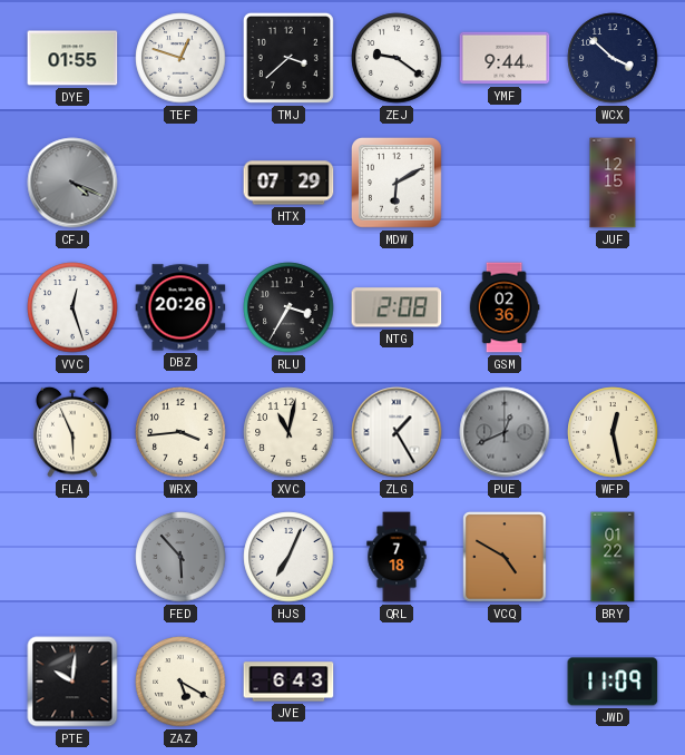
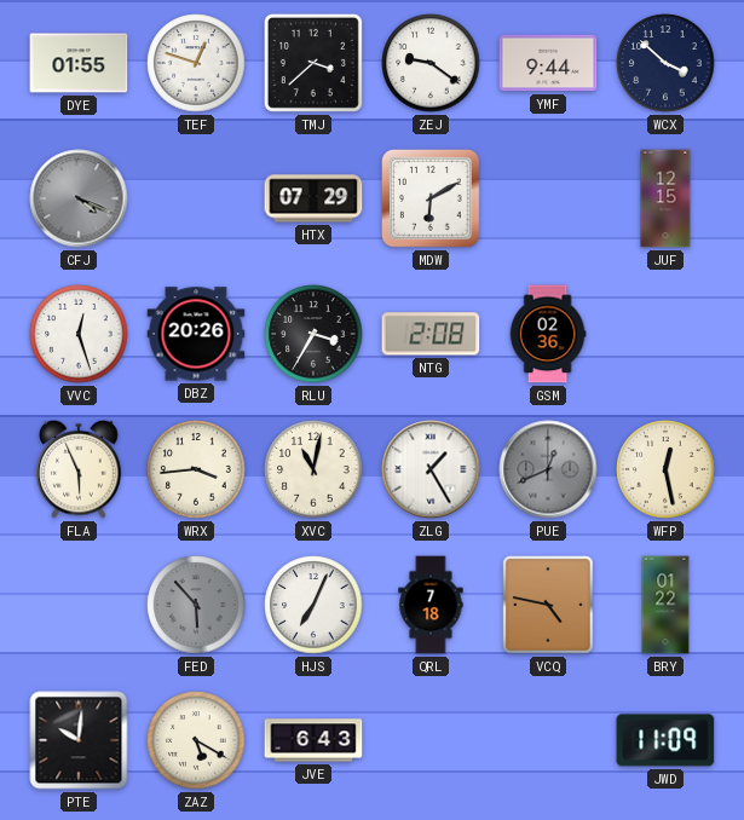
VCQ: 4:50 -> 4:47
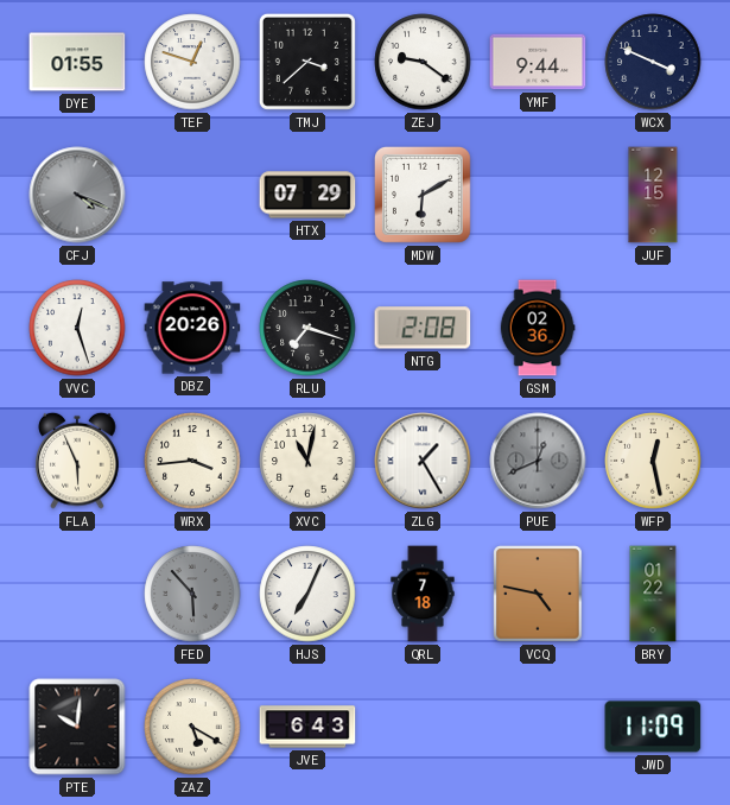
WCX: 3:52 -> 3:49
RLU: 3:35 -> 7:18
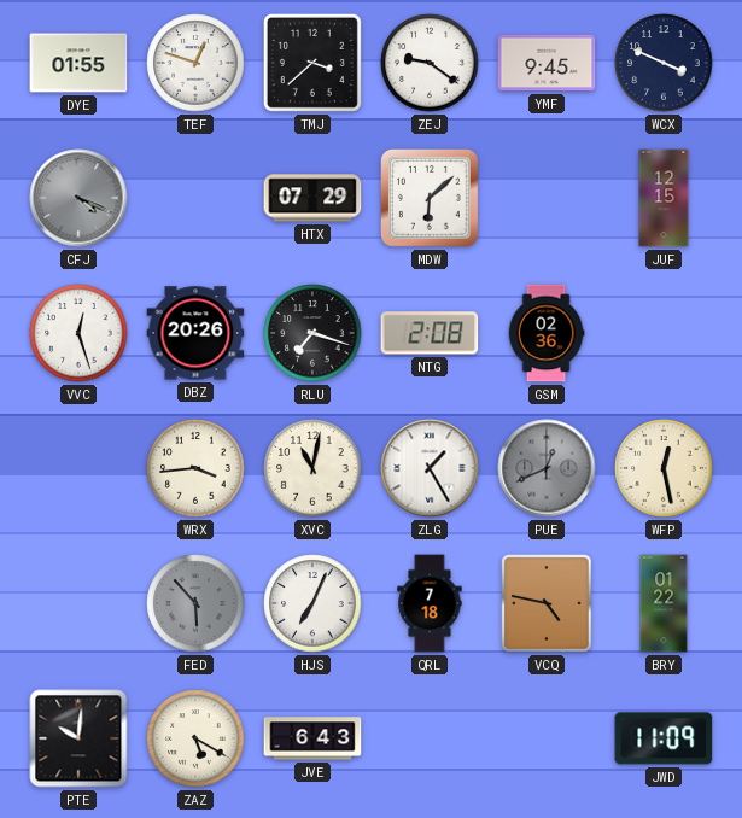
YMF: 9:44 -> 9:45
MDW: 6:10 -> 6:08
FLA: 5:56 -> none
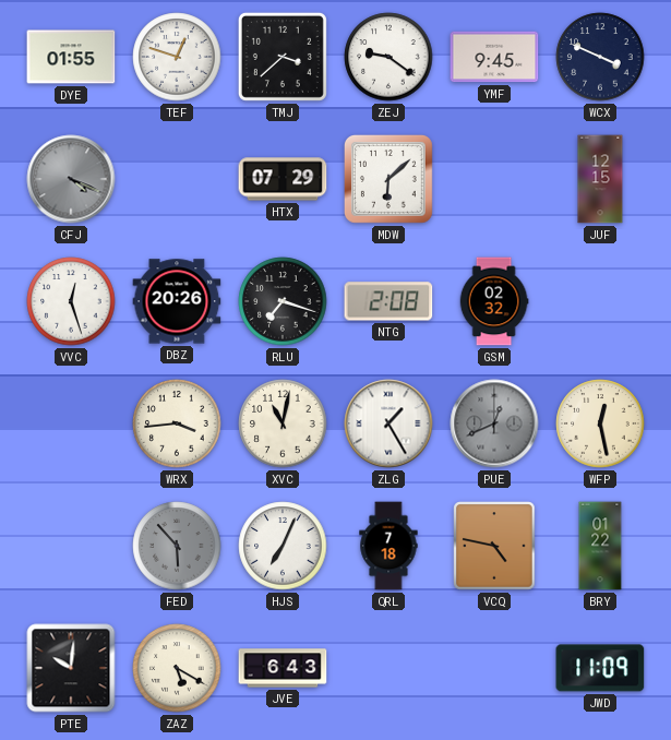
GSM: 02:36 -> 02:32
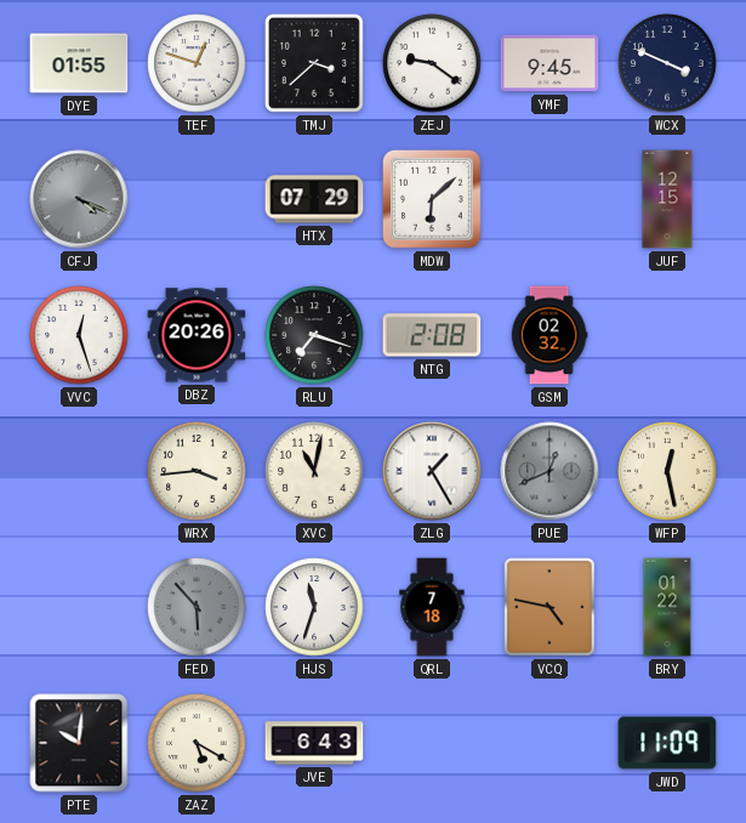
HJS: 7:04 -> 11:33
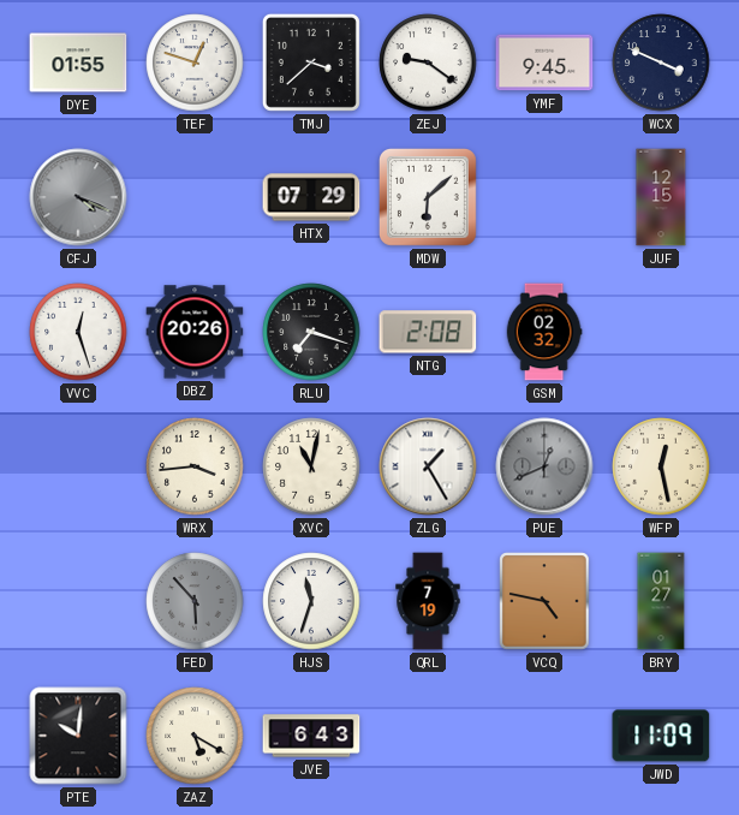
QRL: 7:18 -> 7:19
BRY: 01:22 -> 01:27
